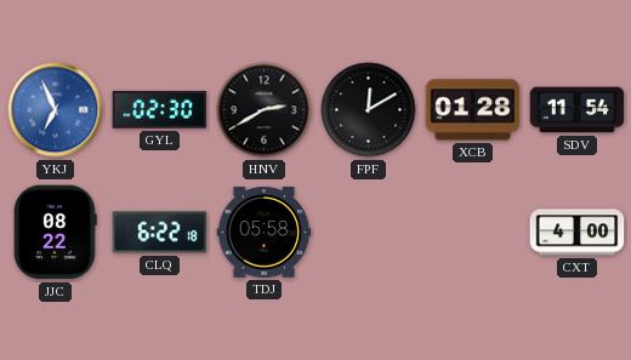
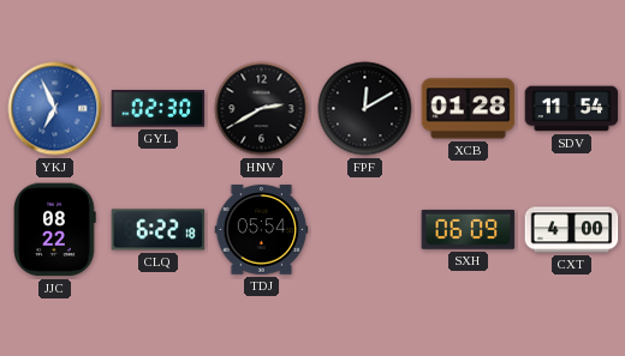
TDJ: 05:58 -> 05:54
SXH: none -> 06:09
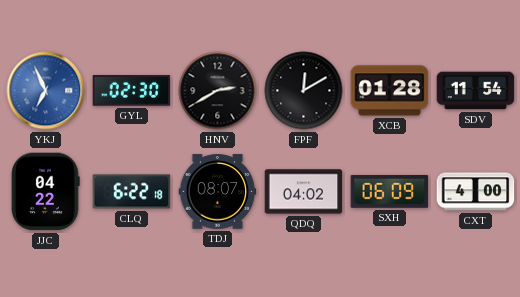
JJC: 08:22 -> 04:22
TDJ: 05:54 -> 08:07
QDQ: none -> 04:02
